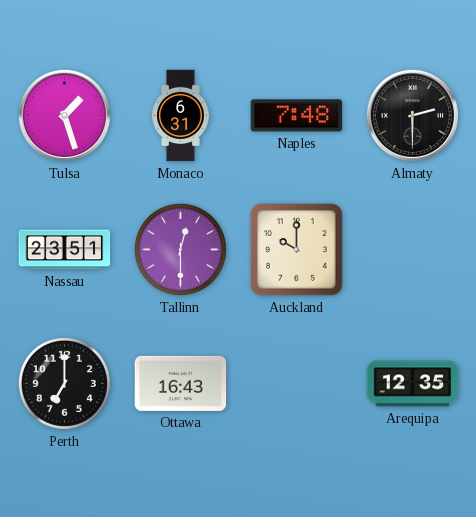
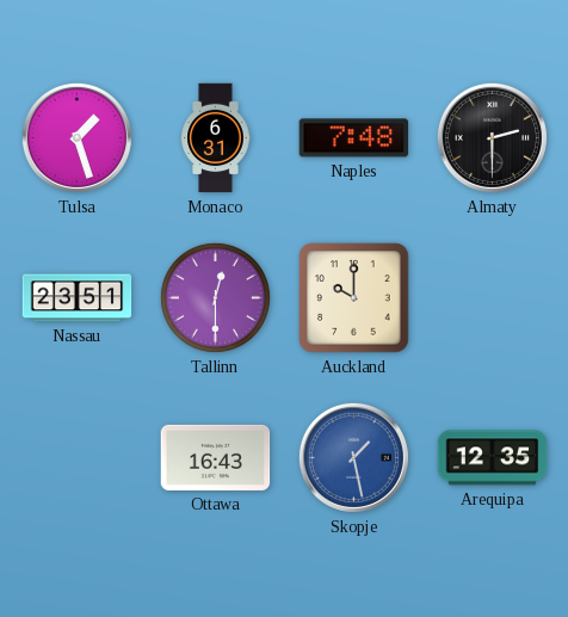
Perth: 7:00 -> none
Skopje: none -> 1:28
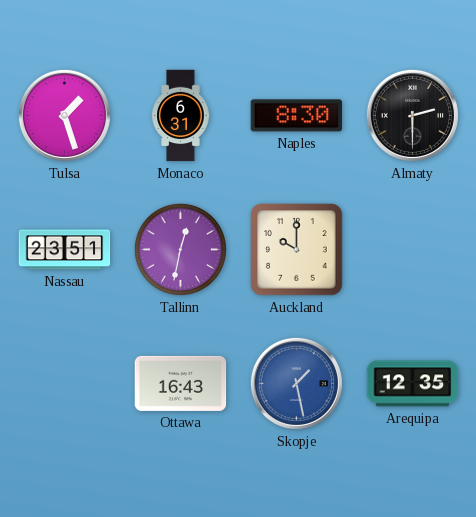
Naples: 7:48 -> 8:30
Tallinn: 12:30 -> 12:32
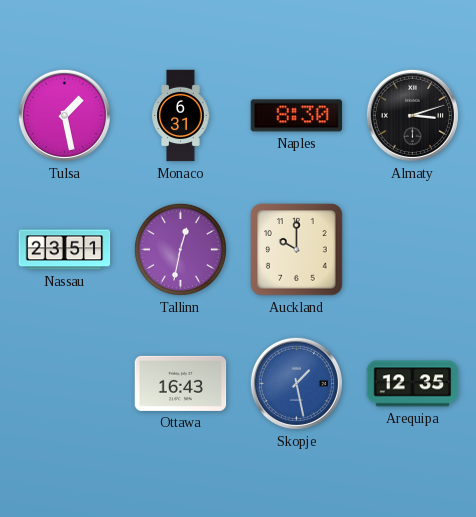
Tulsa: 1:27 -> 1:28
Almaty: 2:30 -> 3:12
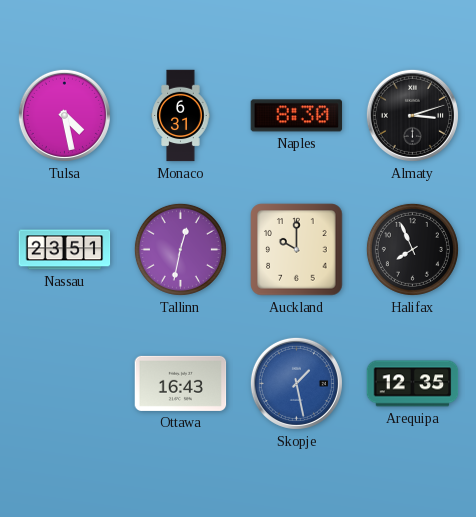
Tulsa: 1:28 -> 4:28
Halifax: none -> 7:56
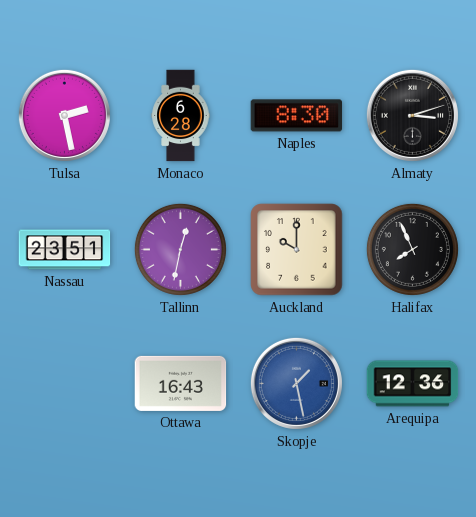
Tulsa: 4:28 -> 2:28
Monaco: 6:31 -> 6:28
Arequipa: 12:35 -> 12:36
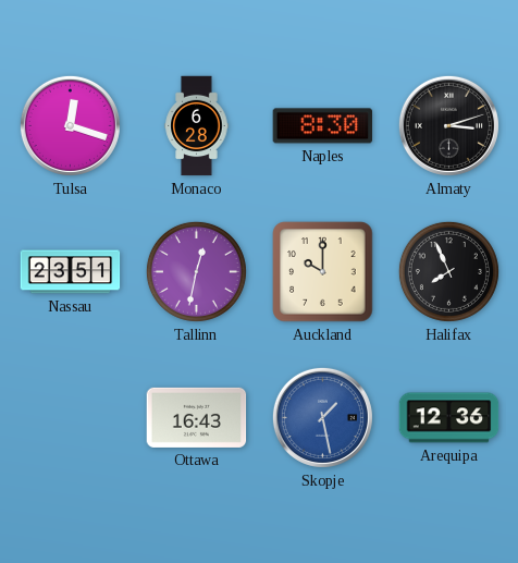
Tulsa: 2:28 -> 12:18
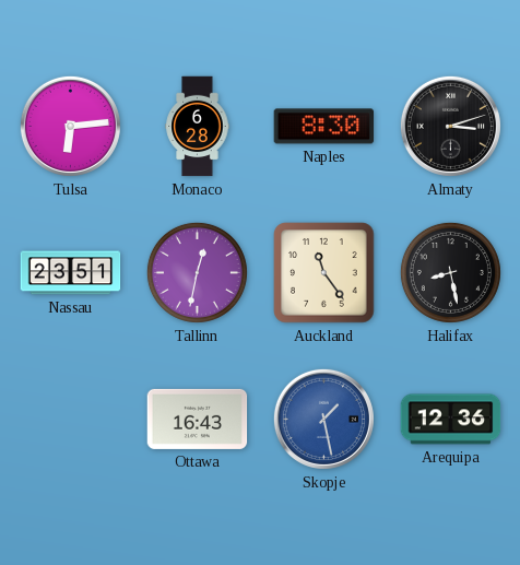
Tulsa: 12:18 -> 6:14
Auckland: 10:00 -> 11:24
Halifax: 7:56 -> 8:28
